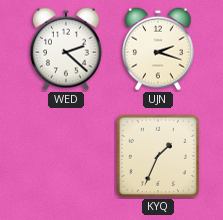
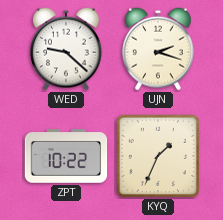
WED: 2:22 -> 9:22
ZPT: none -> 10:22
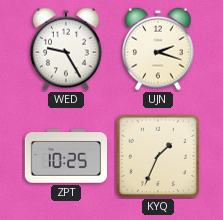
WED: 9:22 -> 9:25
ZPT: 10:22 -> 10:25
